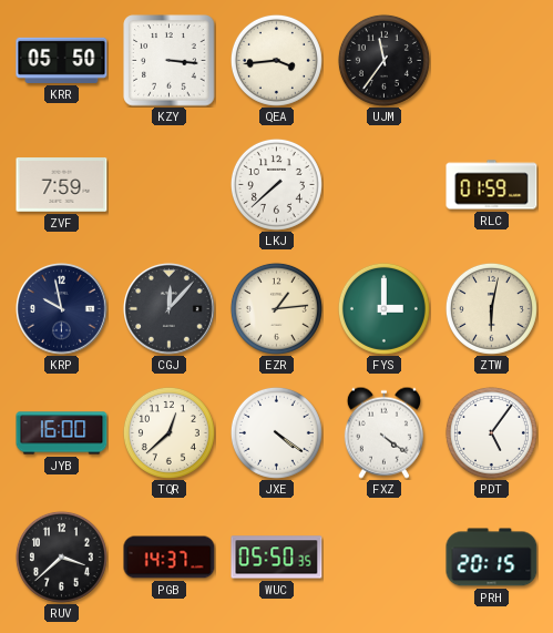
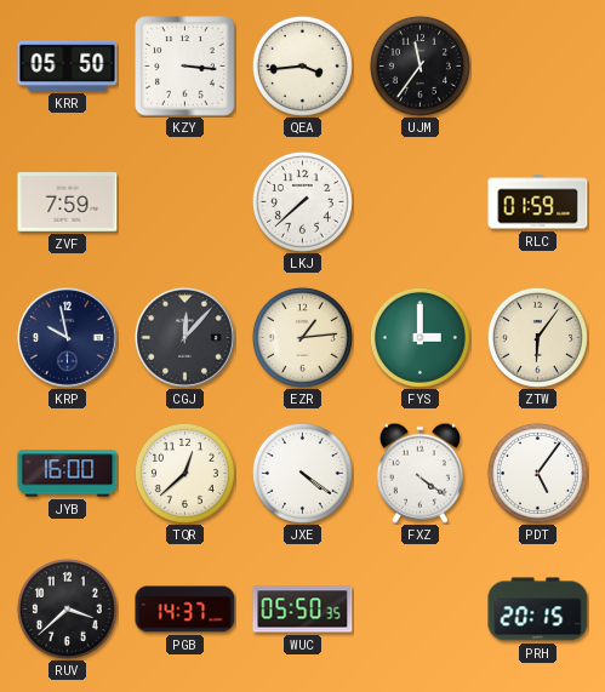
ZTW: 6:02 -> 6:06
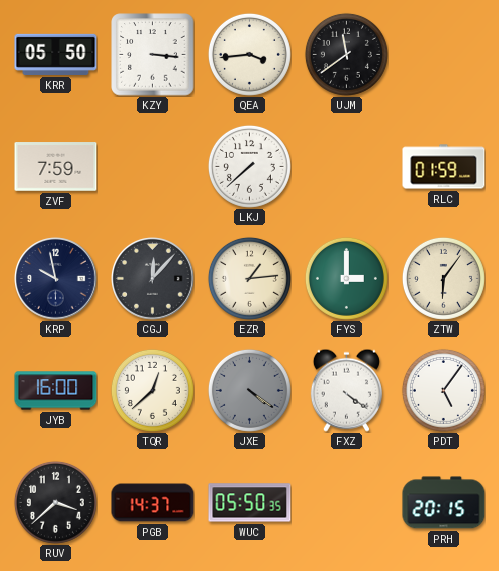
UJM: 11:36 -> 11:39
JXE dial: white -> grey
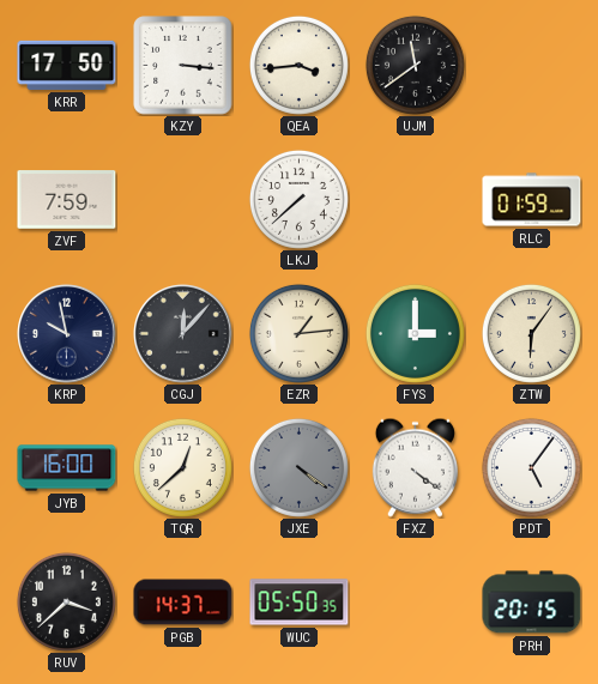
KRR: 05:50 -> 17:50
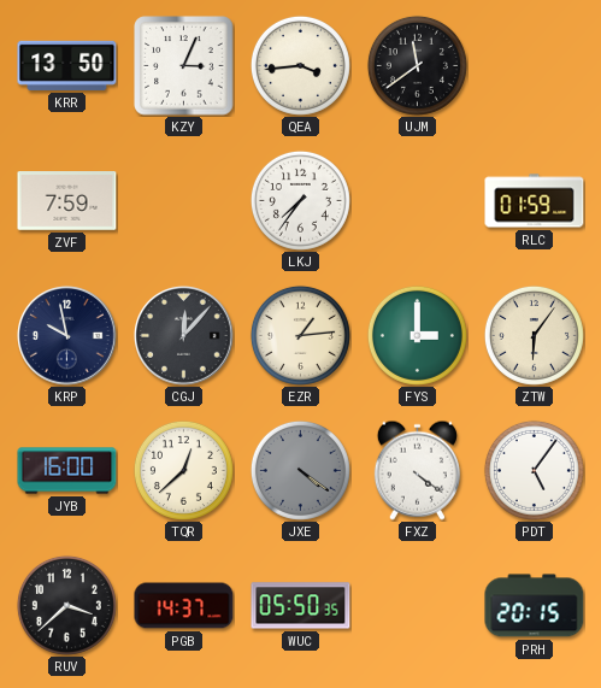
KRR: 17:50 -> 13:50
KZY: 3:16 -> 3:04
LKJ: 7:38 -> 7:36
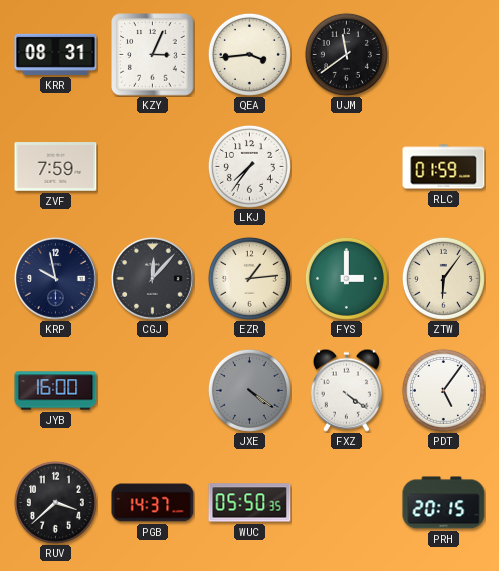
KRR: 13:50 -> 08:31
TQR: 12:38 -> none
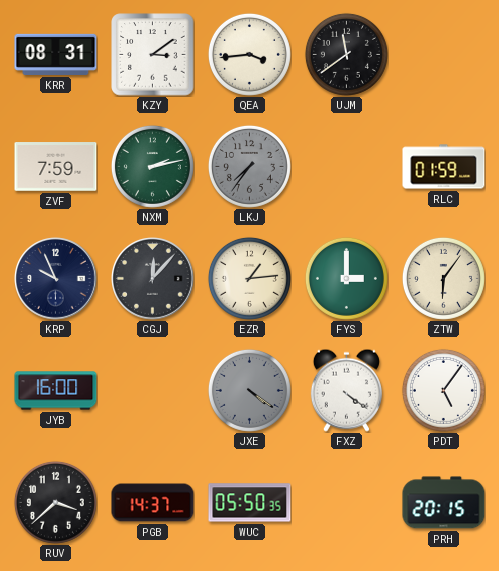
KZY: 3:04 -> 3:09
NXM: none -> 2:13
LKJ dial: white -> grey
KRP: 9:58 -> 9:56
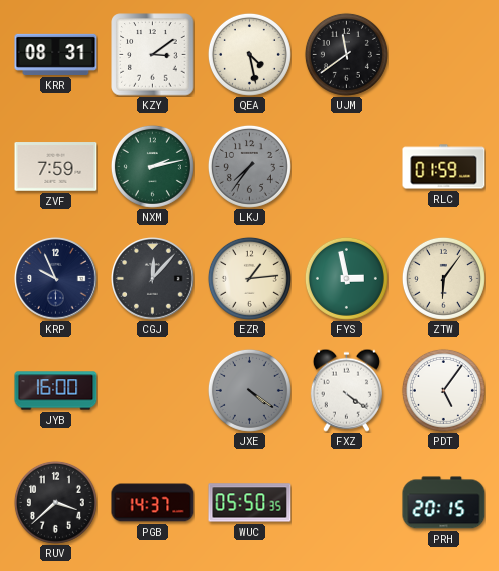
QEA: 3:44 -> 4:28
FYS: 3:00 -> 2:58
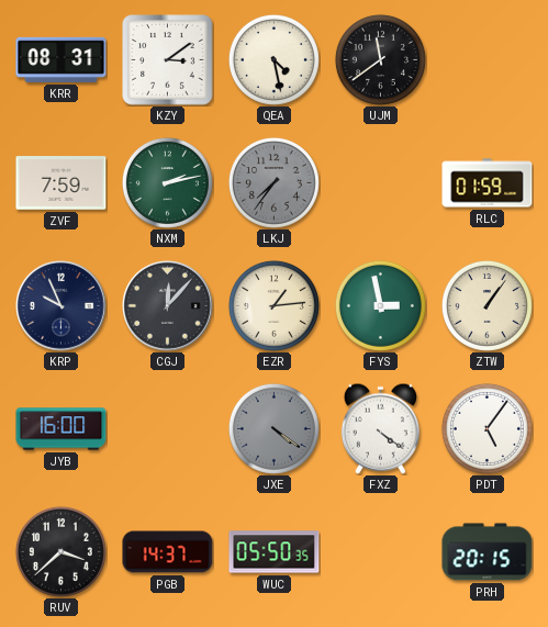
ZTW: 6:06 -> 1:06
